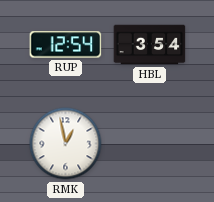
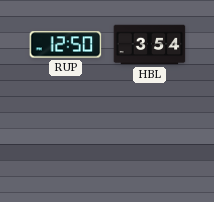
RUP: 12:54 -> 12:50
RMK: 12:58 -> none
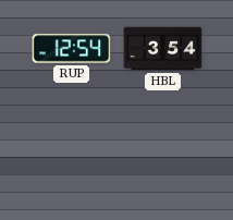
RUP: 12:50 -> 12:54
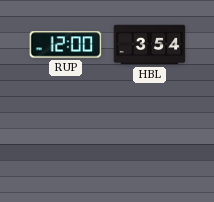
RUP: 12:54 -> 12:00
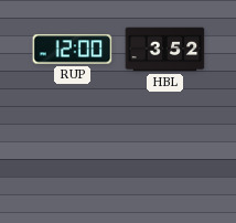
HBL: 3:54 -> 3:52
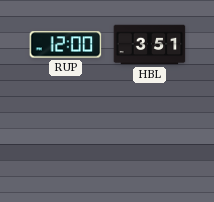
HBL: 3:52 -> 3:51
